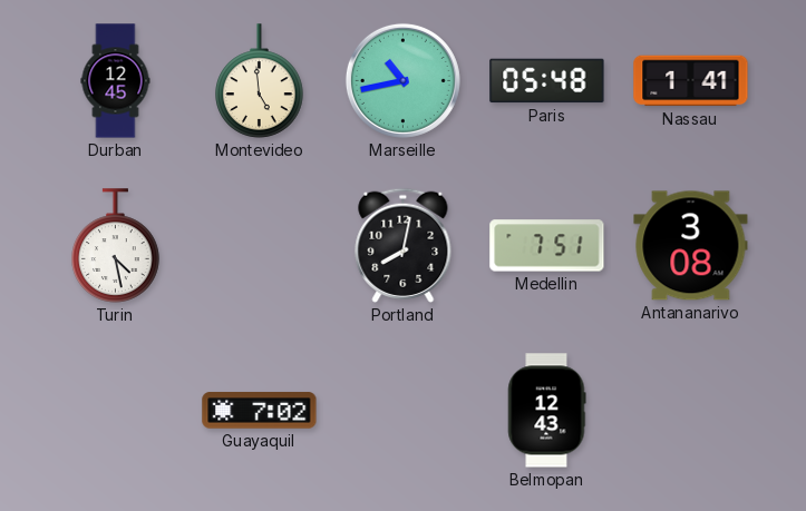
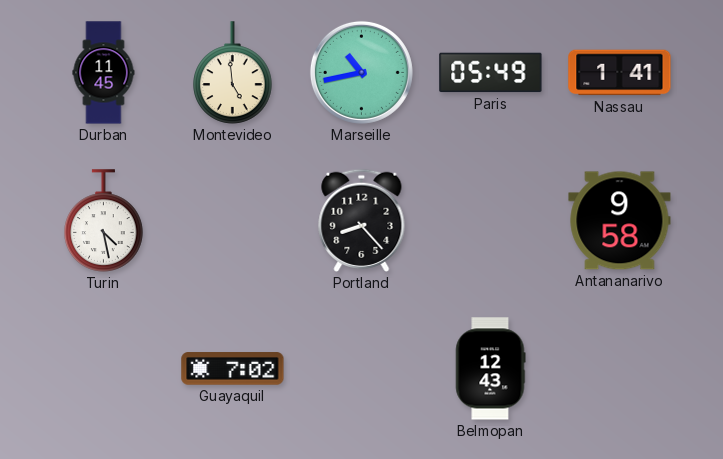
Durban: 12:45 -> 11:45
Paris: 05:48 -> 05:49
Portland: 8:02 -> 8:23
Medellin: 7:51 -> none
Antananarivo: 3:08 -> 9:58
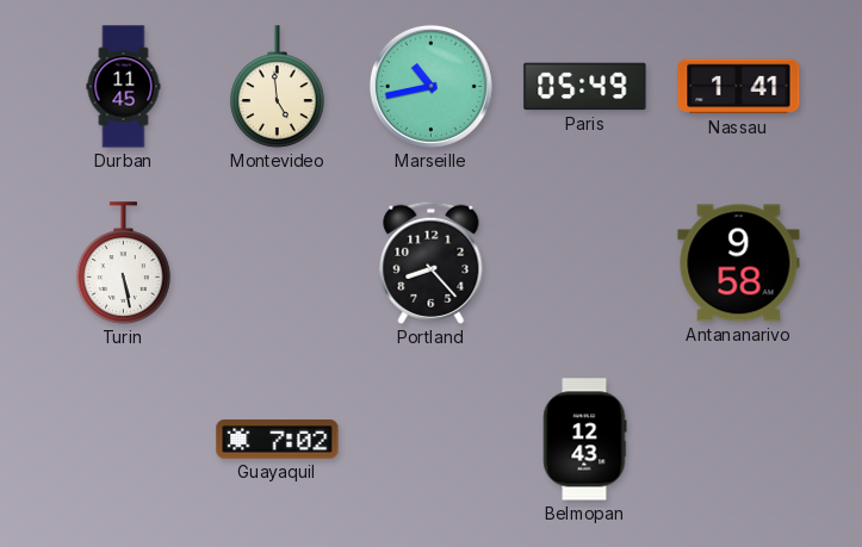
Turin: 4:28 -> 5:28
